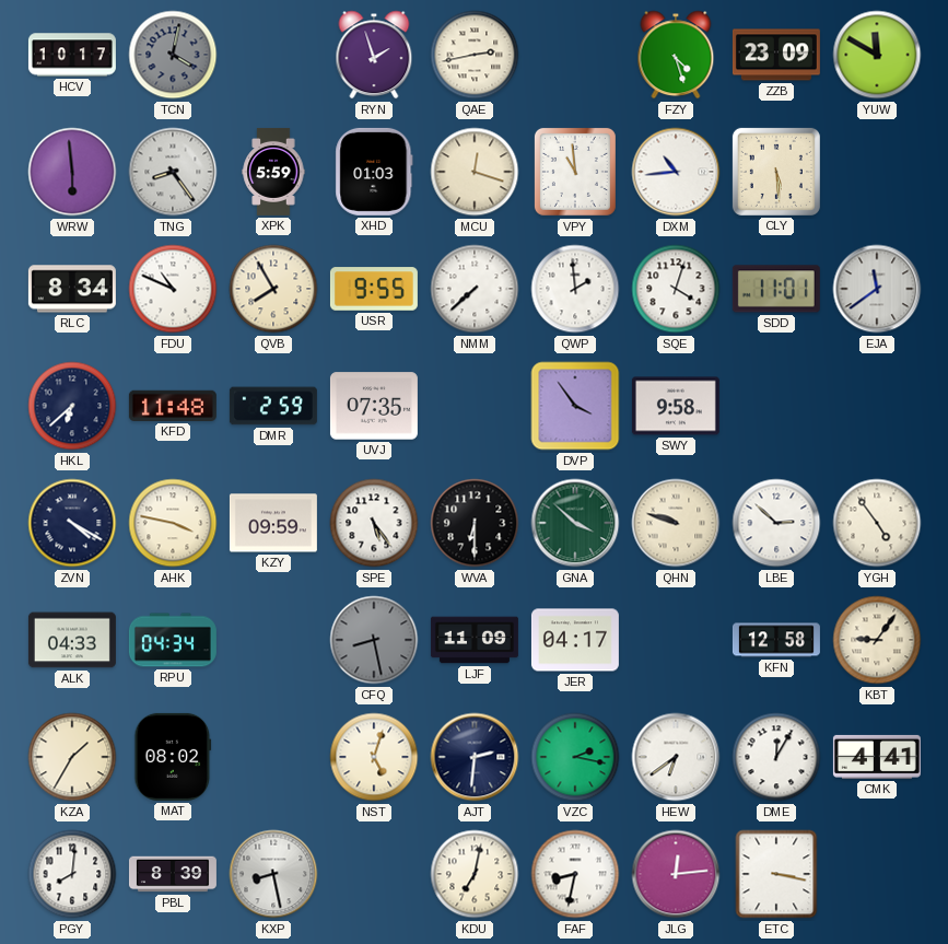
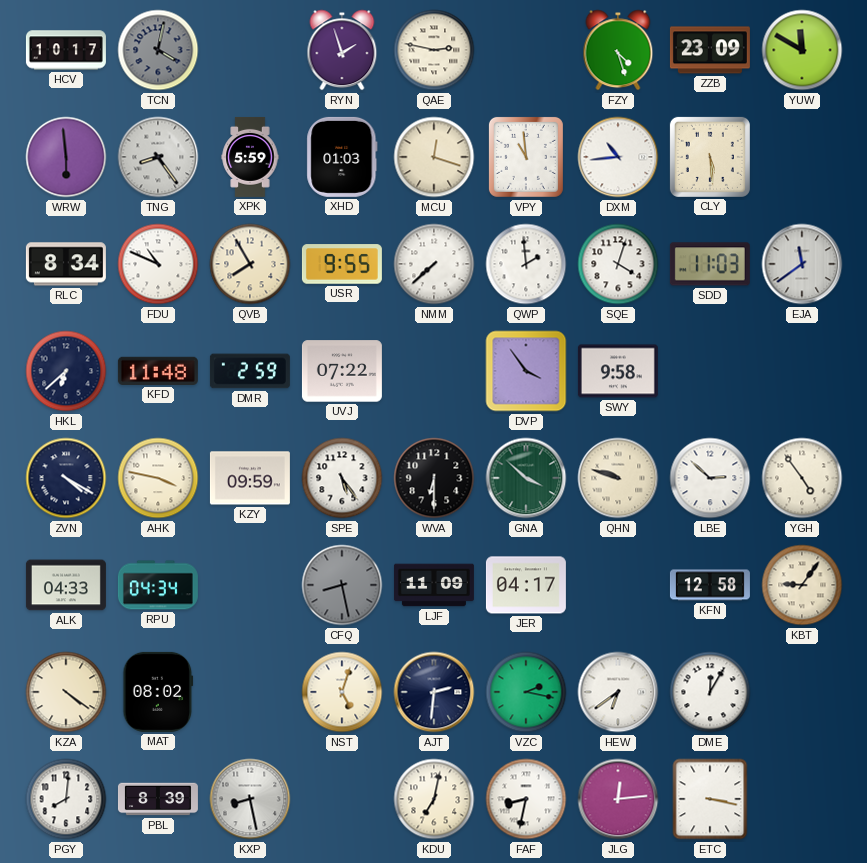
QAE: 2:43 -> 2:47
SDD: 11:01 -> 11:03
UVJ: 07:35 -> 07:22
KZA: 1:35 -> 4:21
CMK: 4:41 -> none
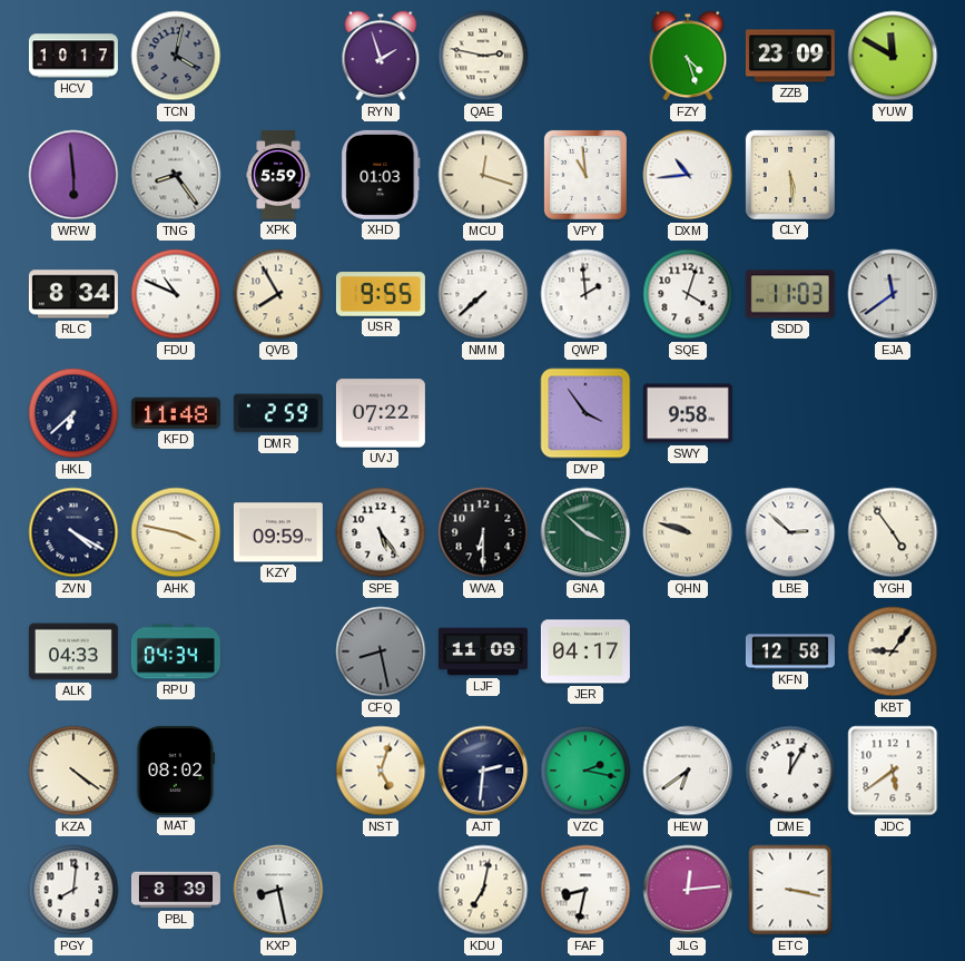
JDC: none -> 5:39
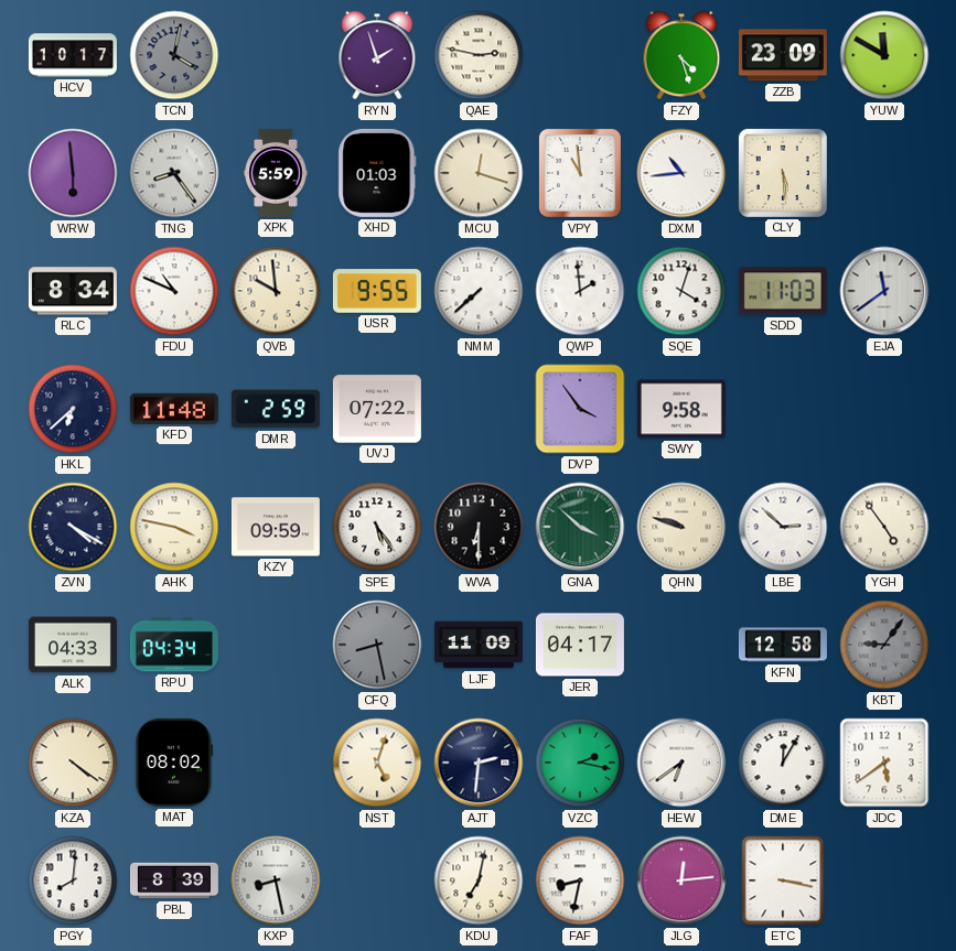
QVB: 7:55 -> 9:59
KBT dial: cream -> grey
